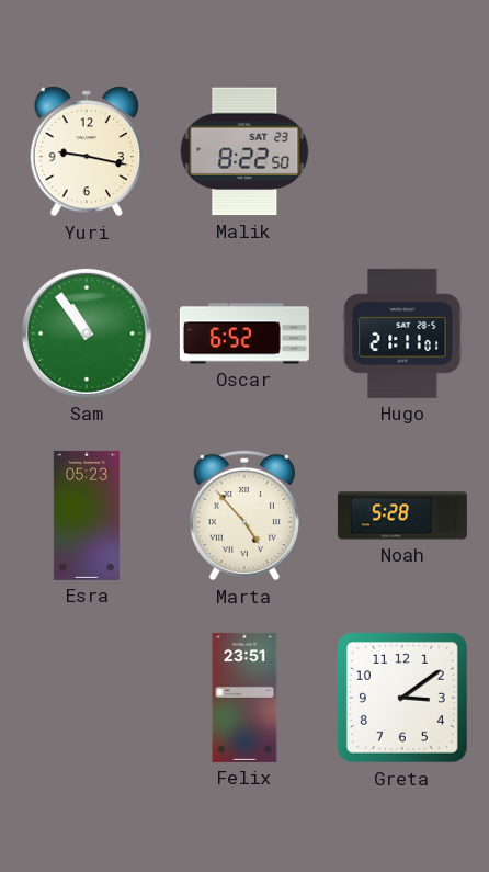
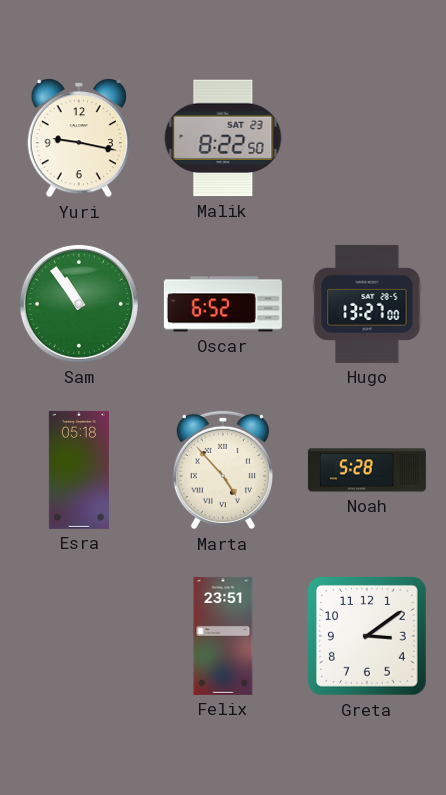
Hugo: 21:11 -> 13:27
Esra: 05:23 -> 05:18
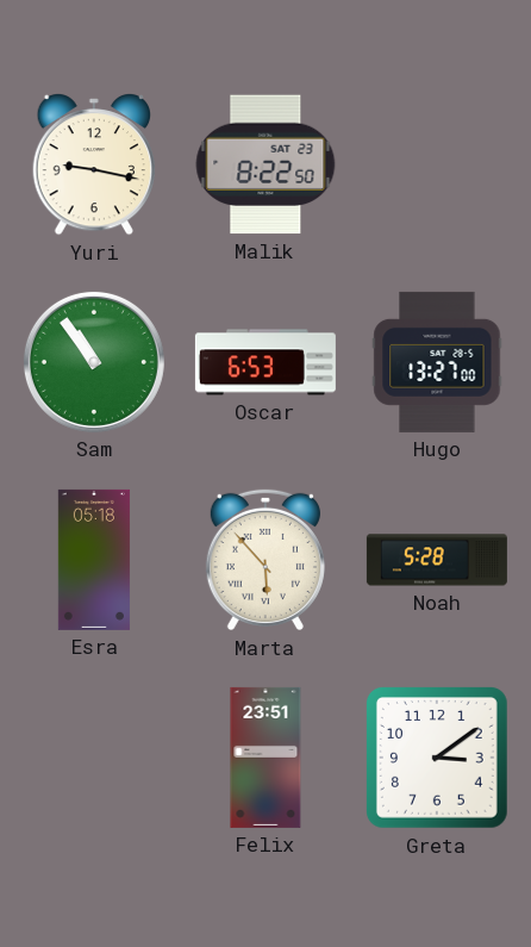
Oscar: 6:52 -> 6:53
Marta: 4:53 -> 5:53
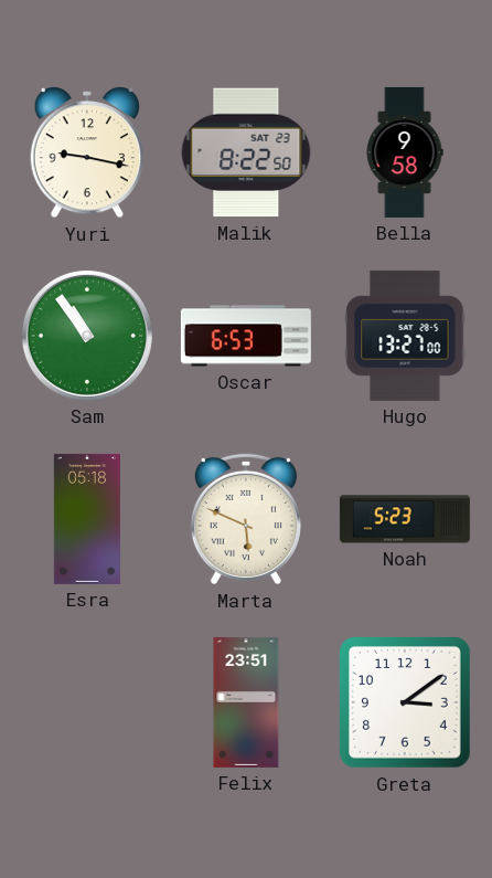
Bella: none -> 9:58
Marta: 5:53 -> 5:49
Noah: 5:28 -> 5:23
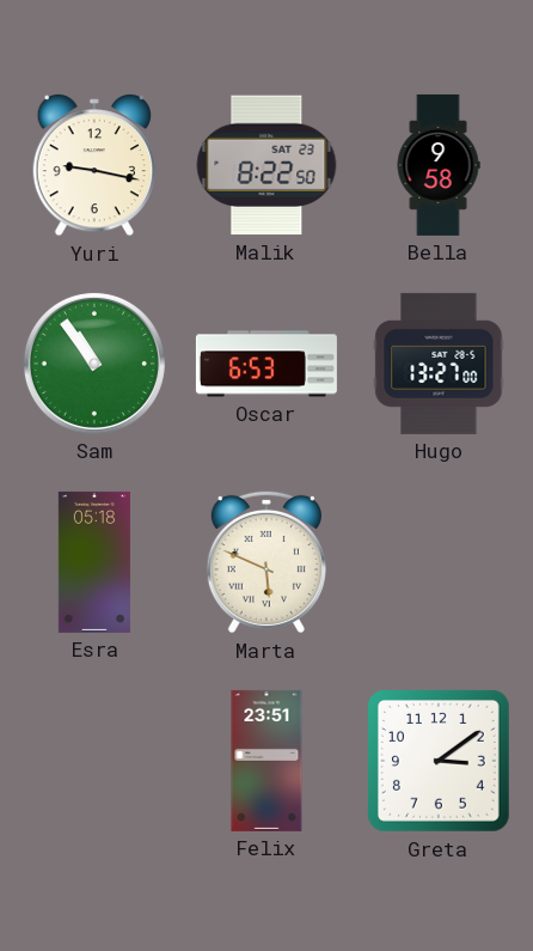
Noah: 5:23 -> none
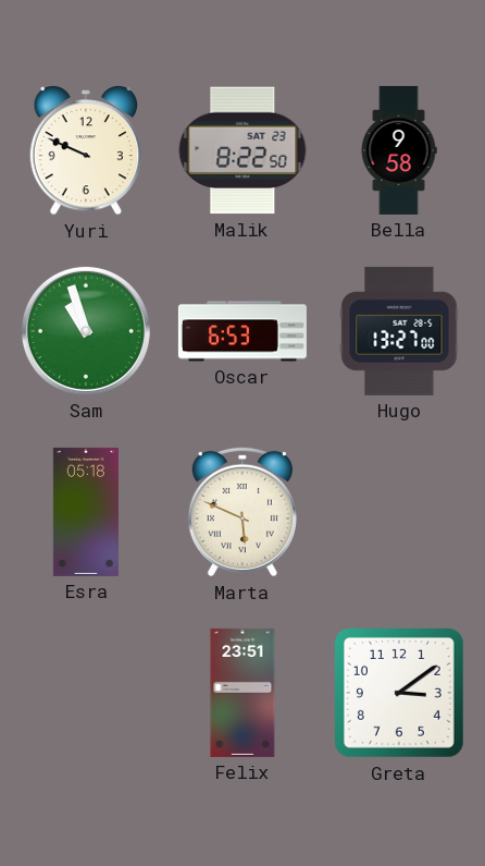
Yuri: 9:17 -> 9:49
Sam: 10:54 -> 10:57
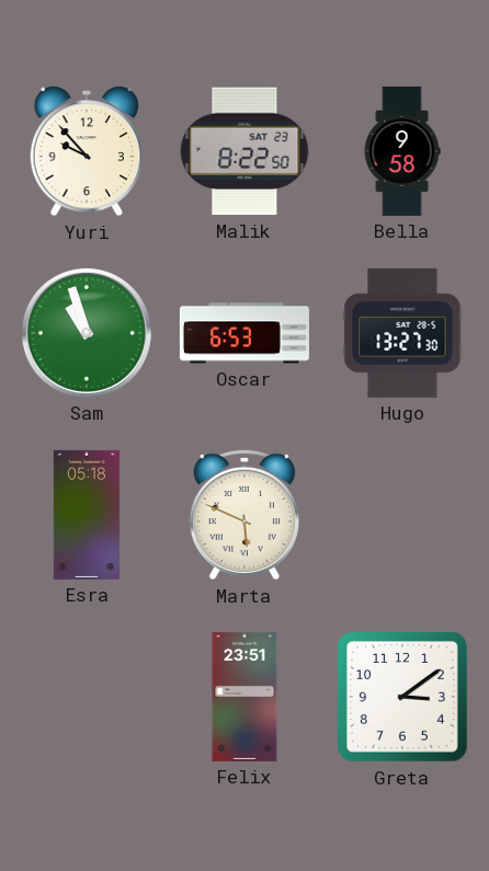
Yuri: 9:49 -> 9:53
Hugo: 13:27:00 -> 13:27:30
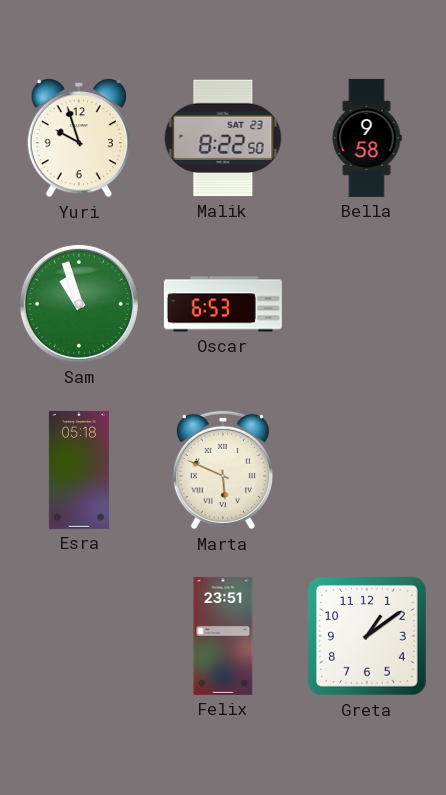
Yuri: 9:53 -> 9:57
Hugo: 13:27 -> none
Greta: 3:09 -> 1:09
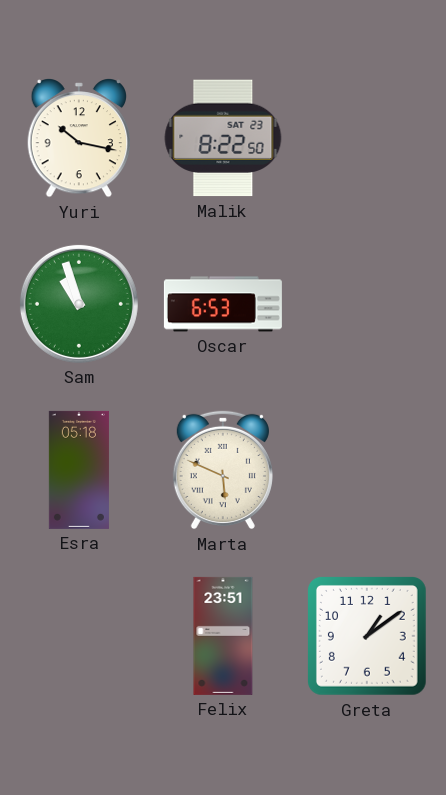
Yuri: 9:57 -> 10:17
Bella: 9:58 -> none
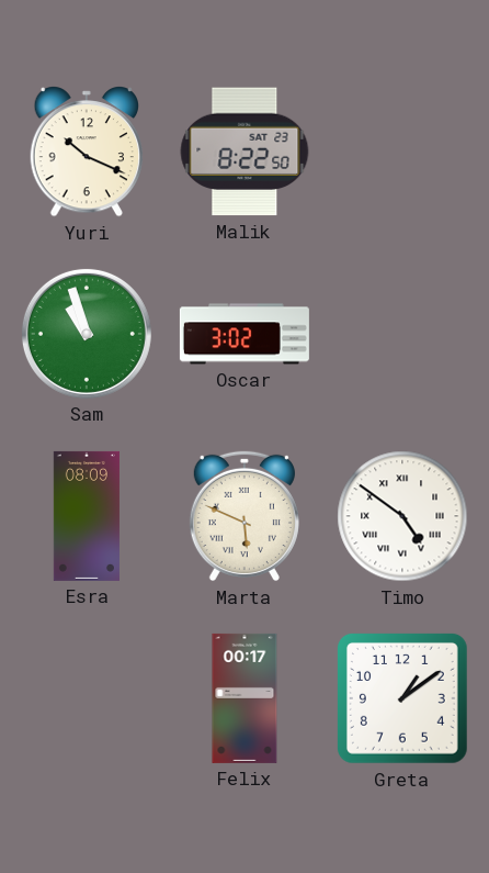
Yuri: 10:17 -> 10:19
Oscar: 6:53 -> 3:02
Esra: 05:18 -> 08:09
Timo: none -> 4:51
Felix: 23:51 -> 00:17
